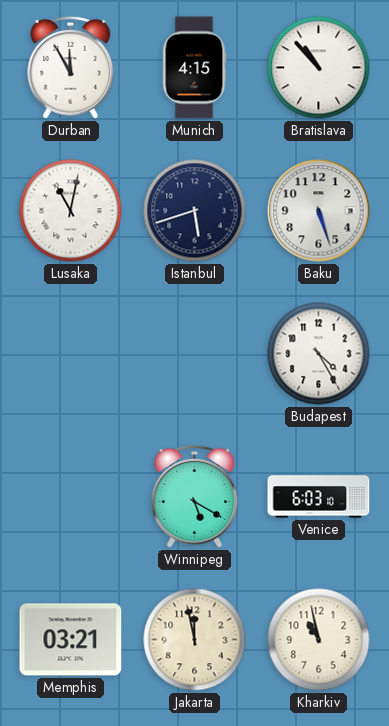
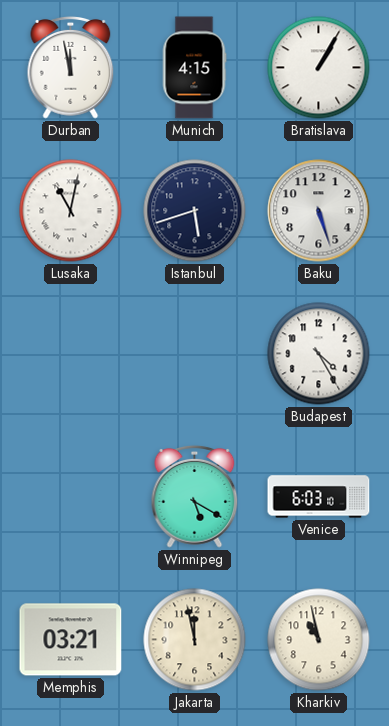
Durban: 11:55 -> 11:58
Bratislava: 10:53 -> 1:05
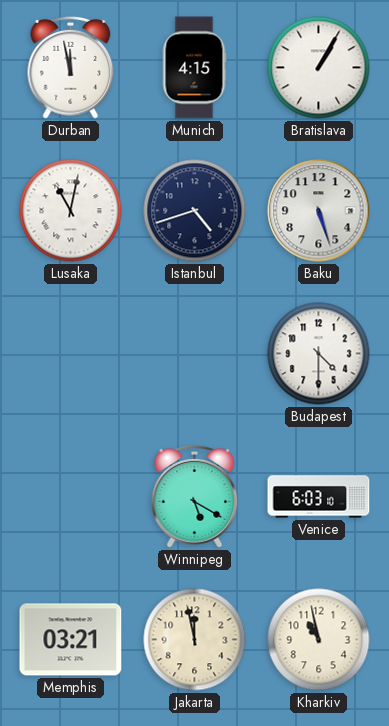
Istanbul: 5:42 -> 4:42
Budapest: 4:25 -> 4:30
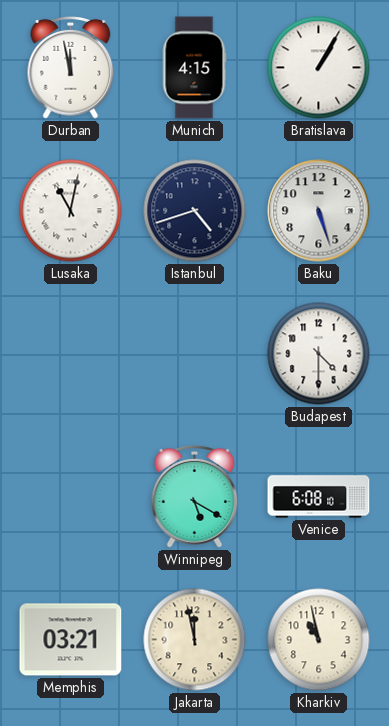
Venice: 6:03 -> 6:08
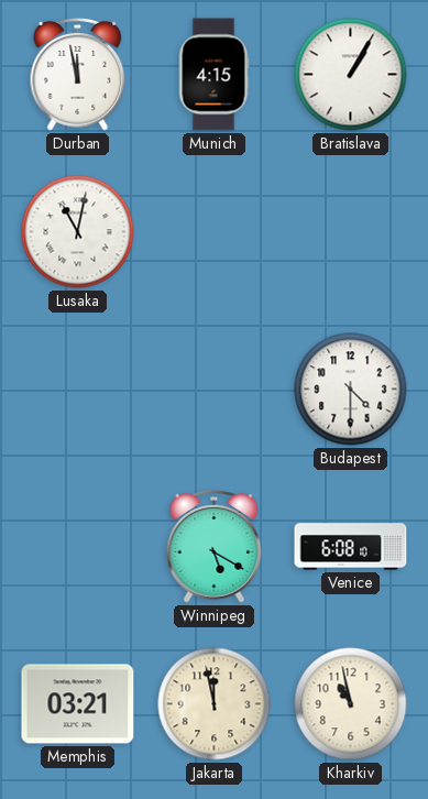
Istanbul: 4:42 -> none
Baku: 5:27 -> none
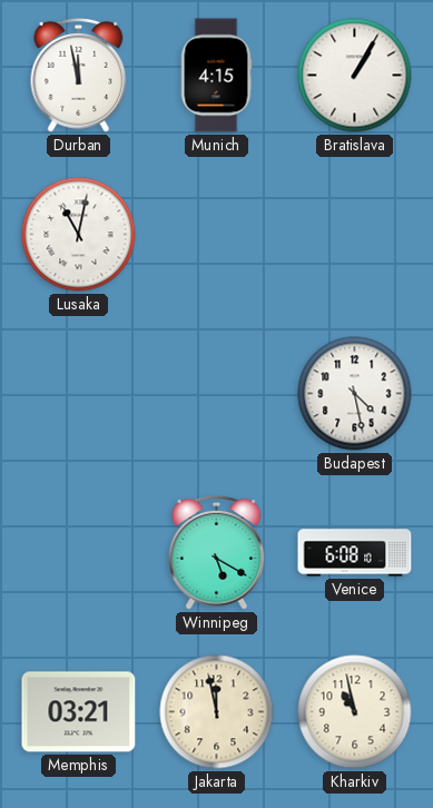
Budapest: 4:30 -> 4:28
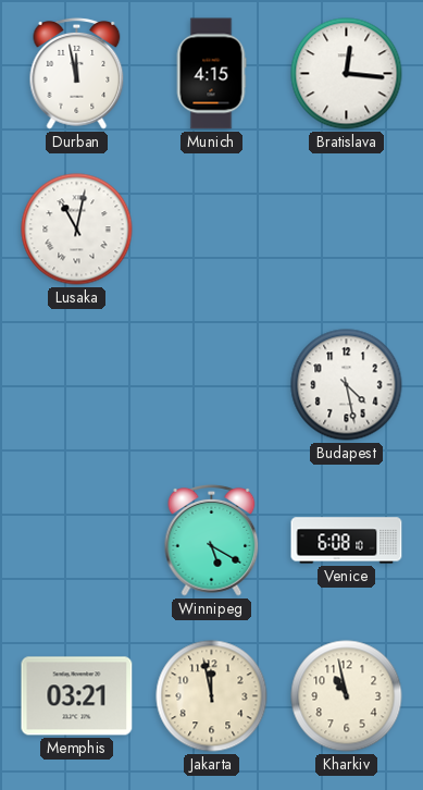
Bratislava: 1:05 -> 12:16
